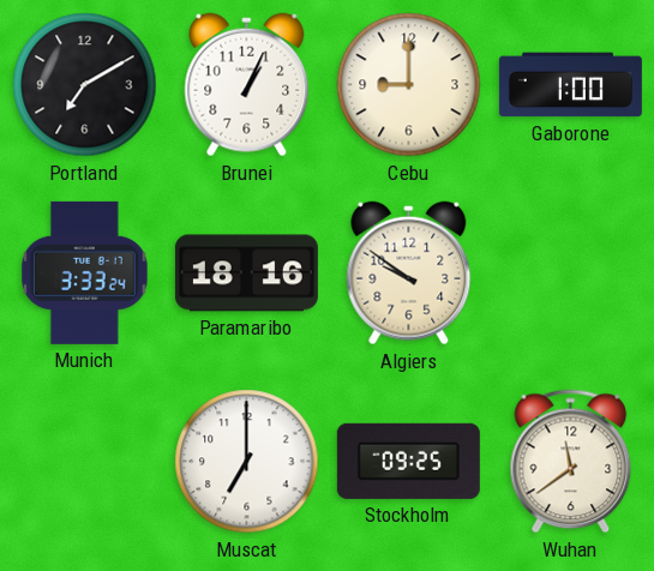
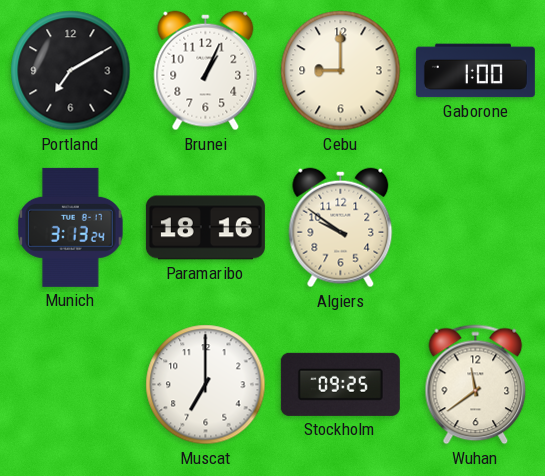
Munich: 3:33 -> 3:13
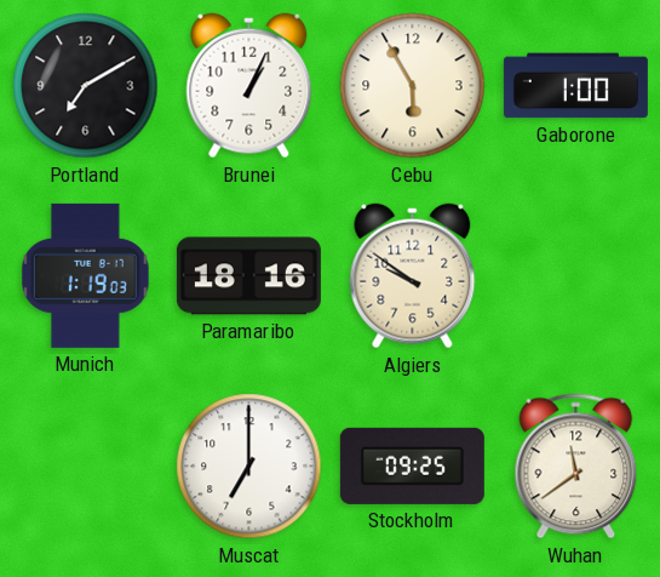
Cebu: 9:00 -> 5:55
Munich: 3:13 -> 1:19
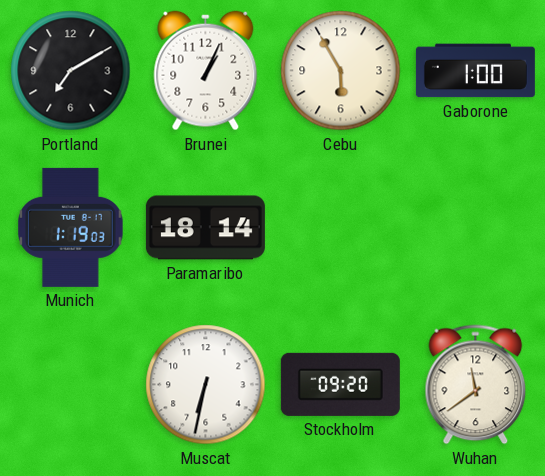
Paramaribo: 18:16 -> 18:14
Algiers: 9:51 -> none
Muscat: 7:00 -> 6:32
Stockholm: 09:25 -> 09:20
